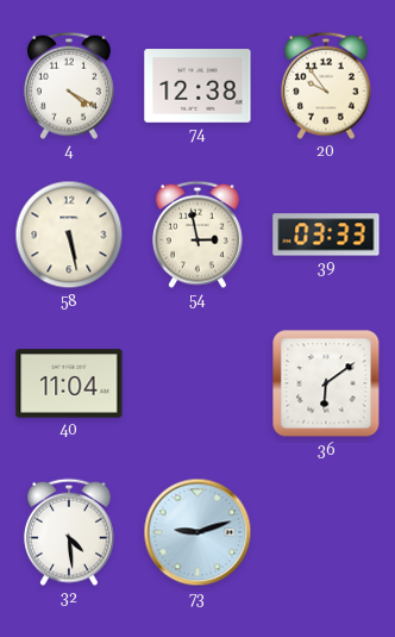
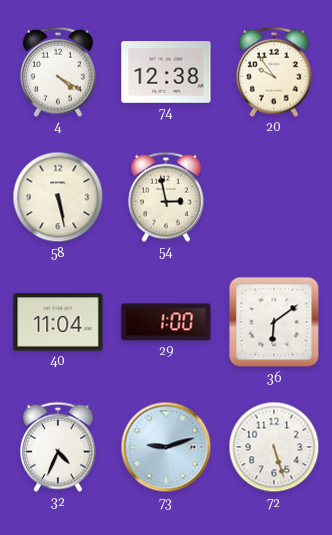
39: 03:33 -> none
29: none -> 1:00
32: 4:29 -> 4:34
72: none -> 5:27
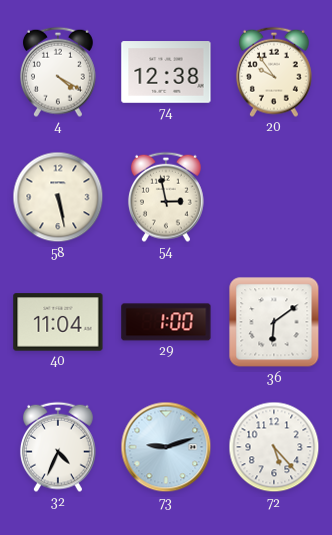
72: 5:27 -> 5:23
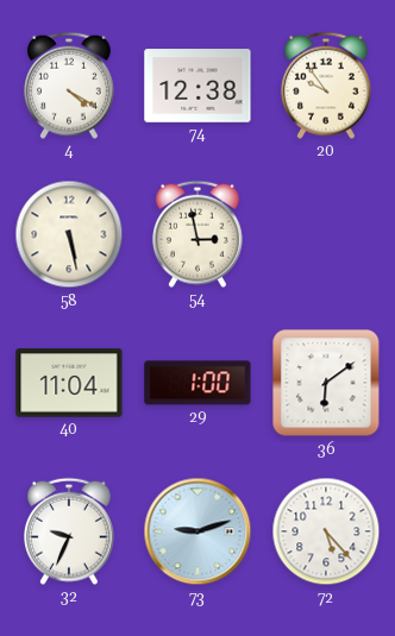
32: 4:34 -> 9:34
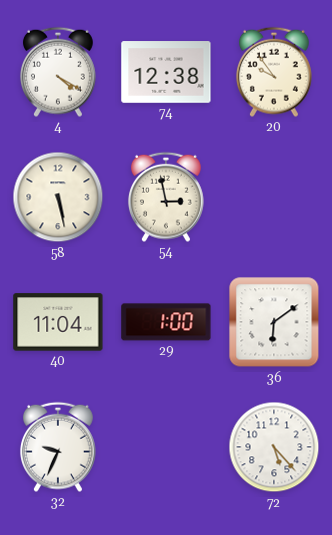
73: 9:12 -> none
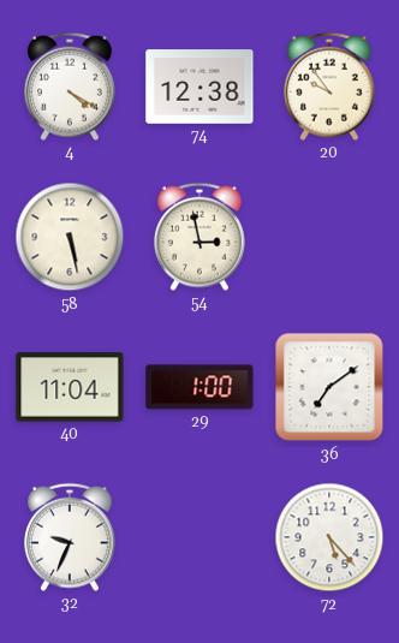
36: 6:09 -> 7:09
